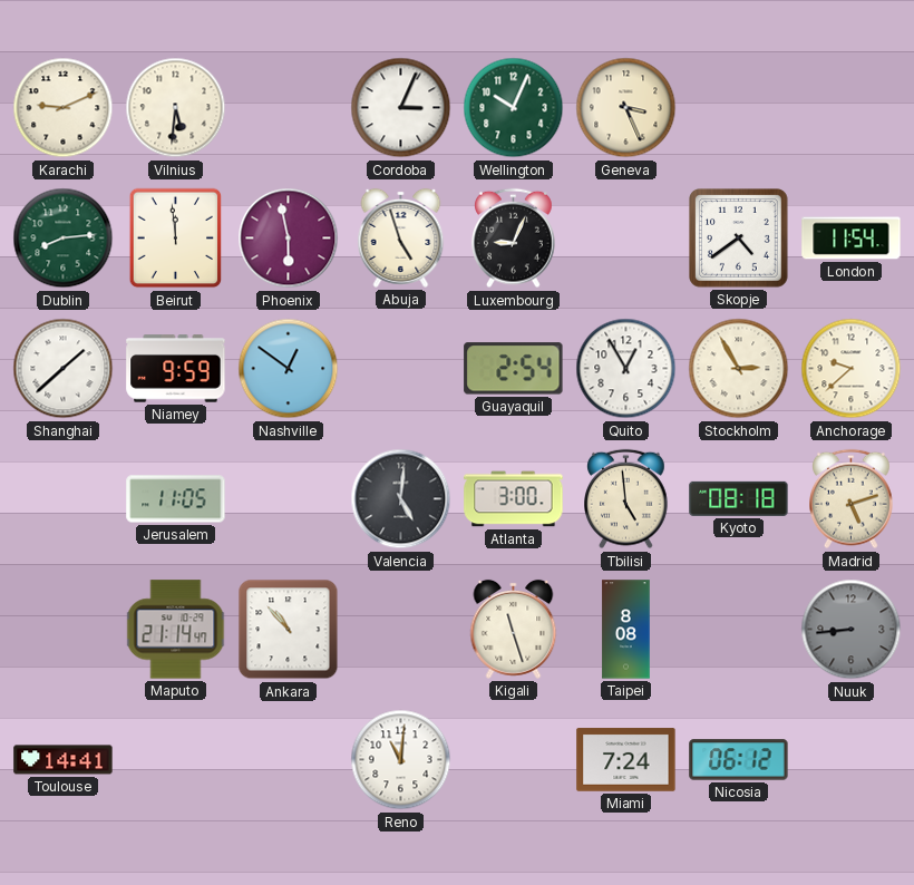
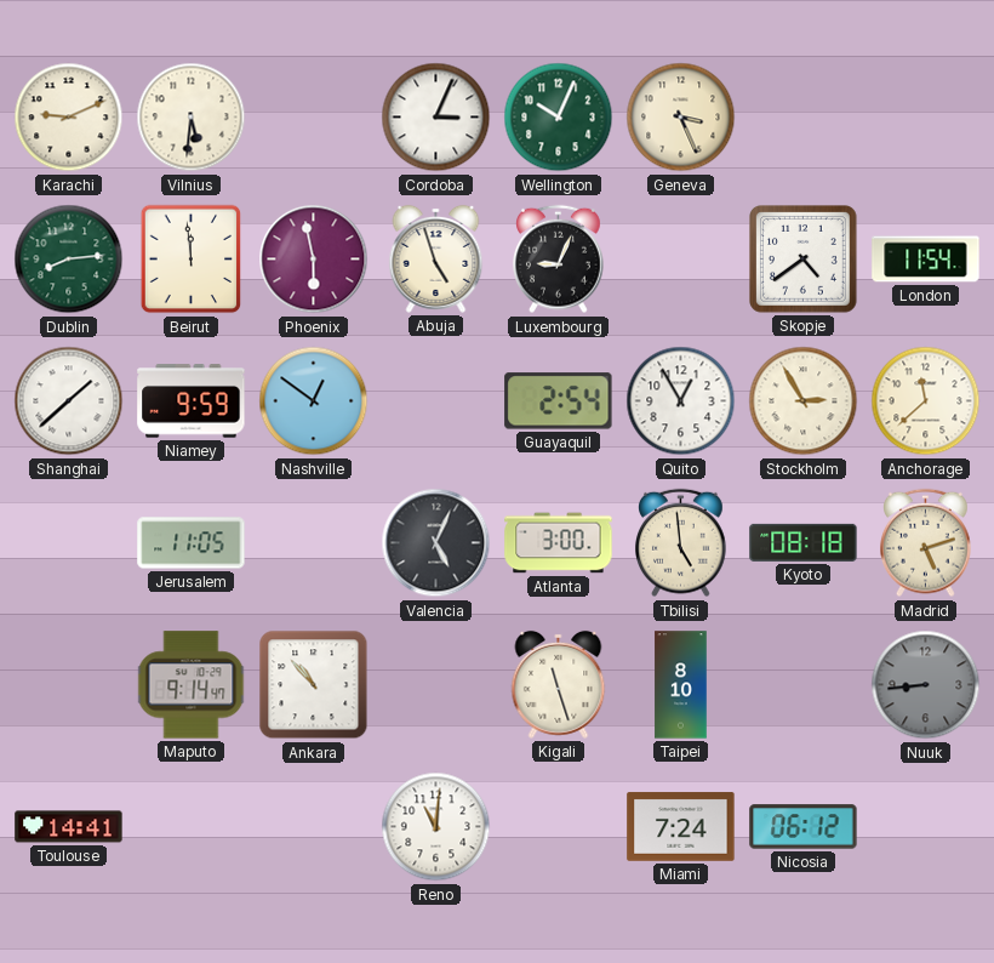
Anchorage: 9:38 -> 11:38
Valencia: 5:01 -> 5:04
Maputo: 21:14 -> 9:14
Taipei: 8:08 -> 8:10
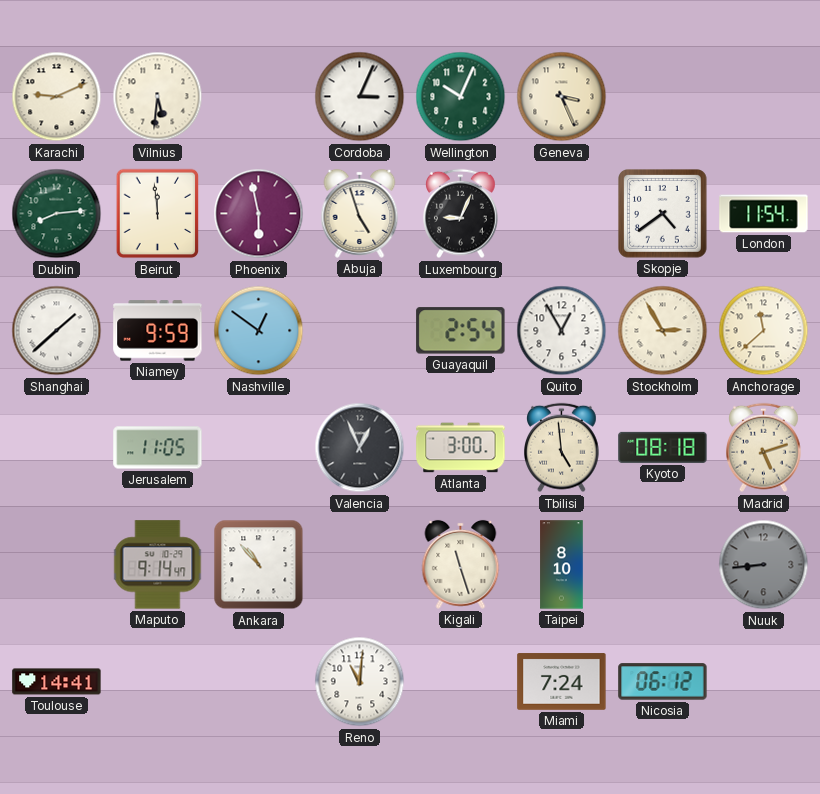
Valencia: 5:04 -> 12:56
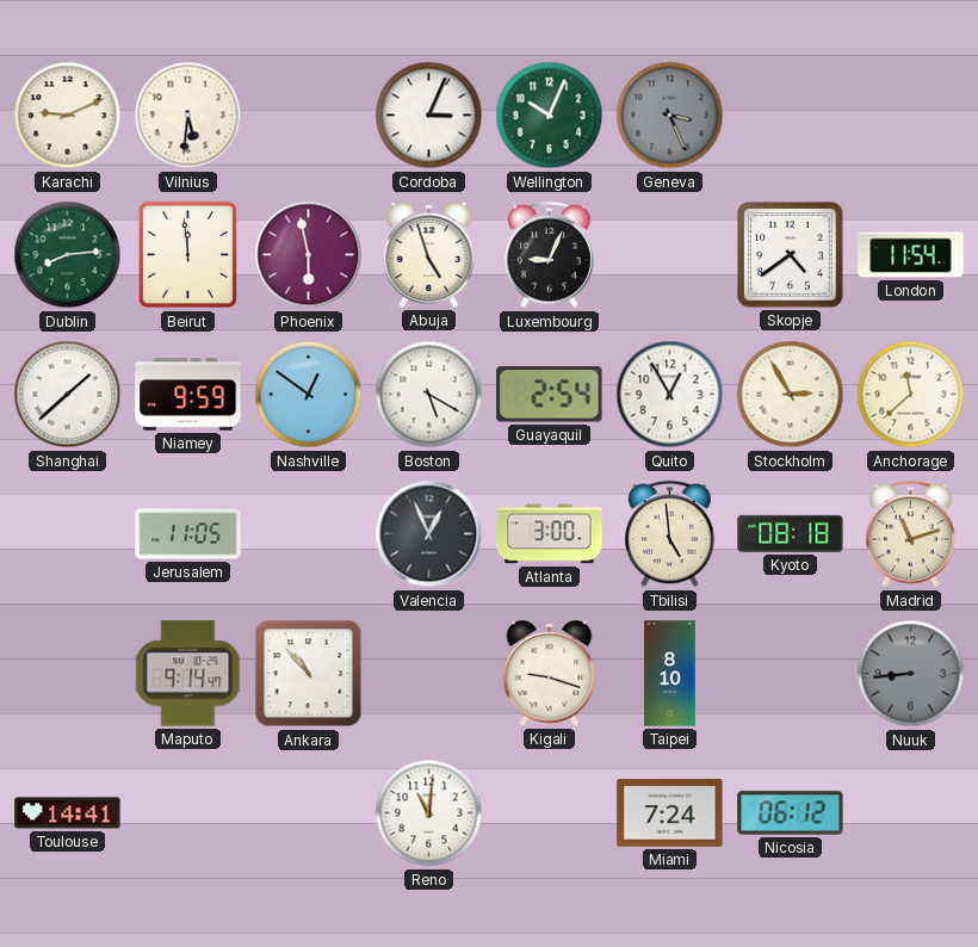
Geneva dial: cream -> grey
Boston: none -> 5:20
Madrid: 5:12 -> 11:12
Kigali: 11:27 -> 9:18
